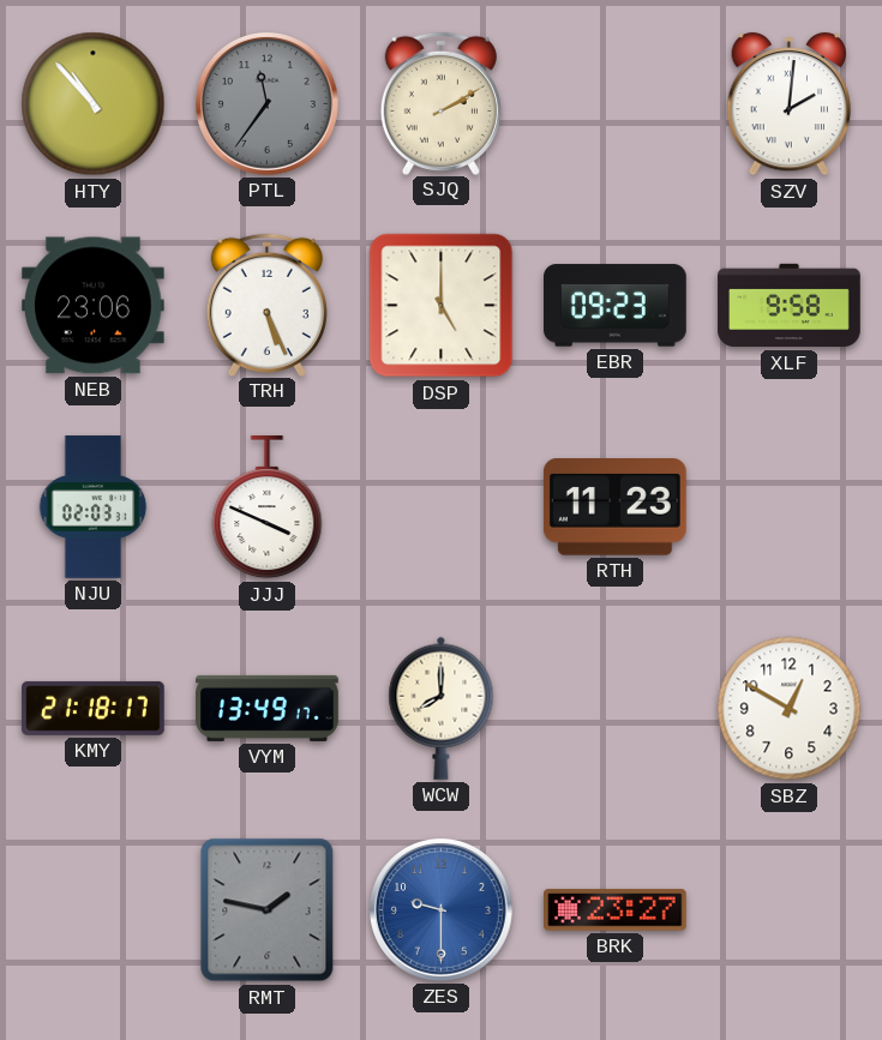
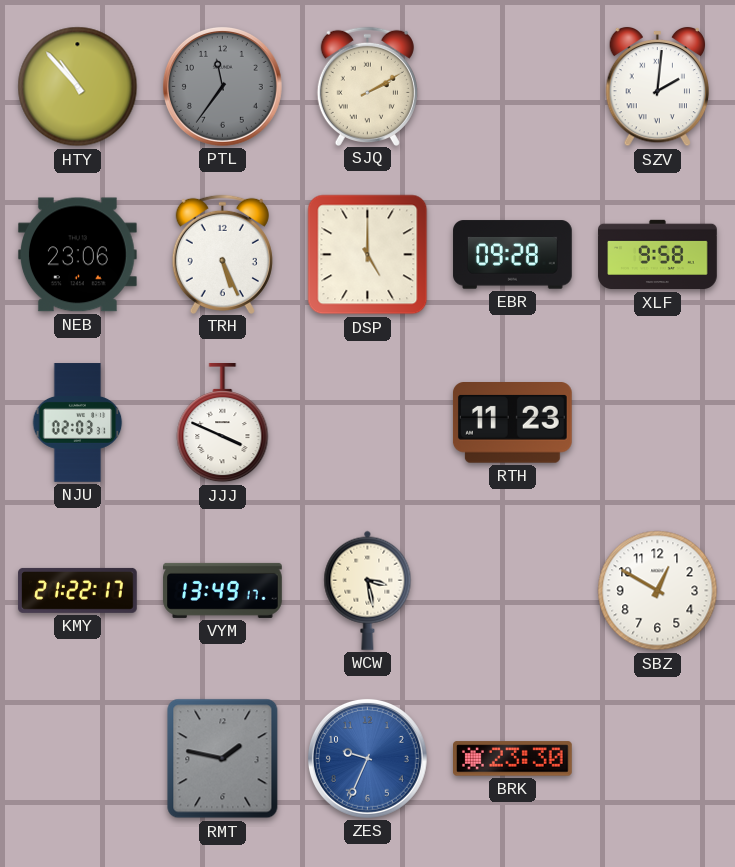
EBR: 09:23 -> 09:28
KMY: 21:18 -> 21:22
WCW: 8:00 -> 3:28
ZES: 9:30 -> 9:34
BRK: 23:27 -> 23:30
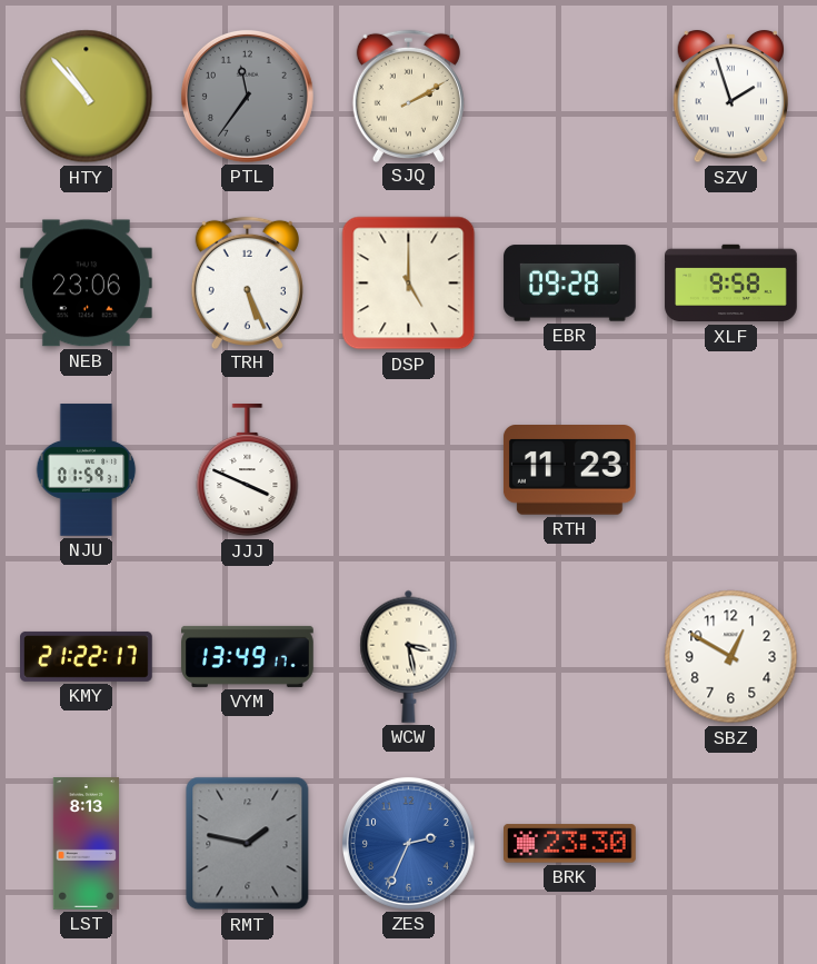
SZV: 2:01 -> 1:57
NJU: 02:03 -> 01:59
LST: none -> 8:13
ZES: 9:34 -> 2:34
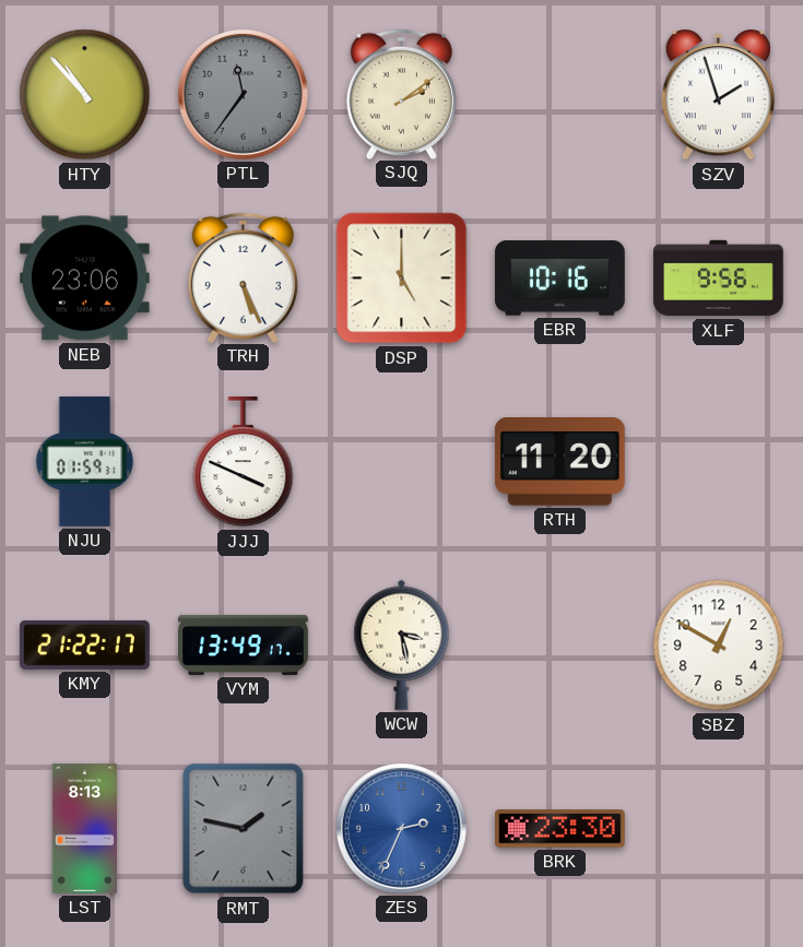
SJQ: 2:10 -> 2:09
EBR: 09:28 -> 10:16
XLF: 9:58 -> 9:56
RTH: 11:23 -> 11:20
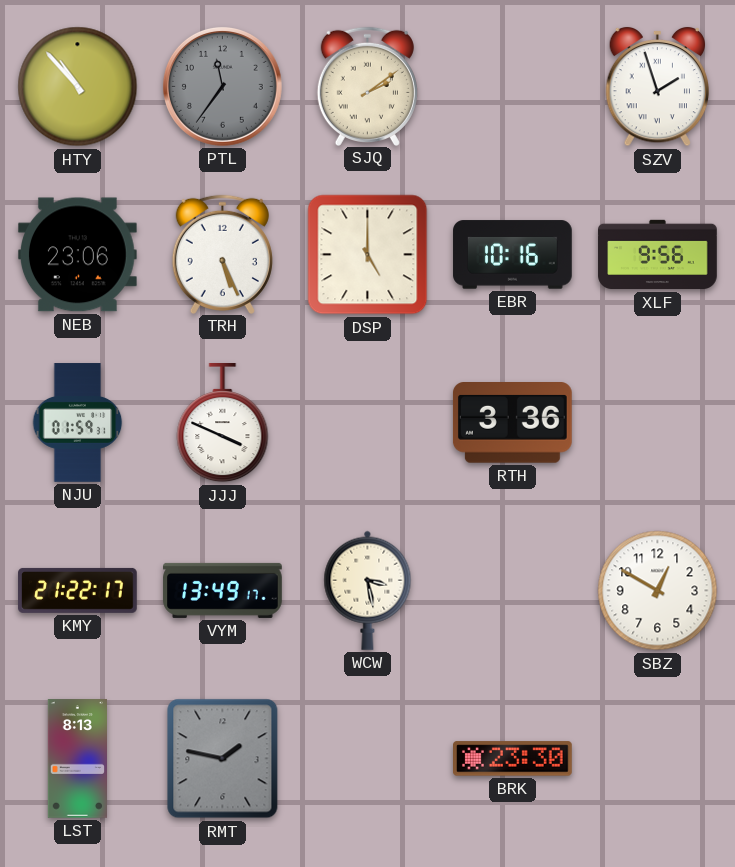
RTH: 11:20 -> 3:36
ZES: 2:34 -> none
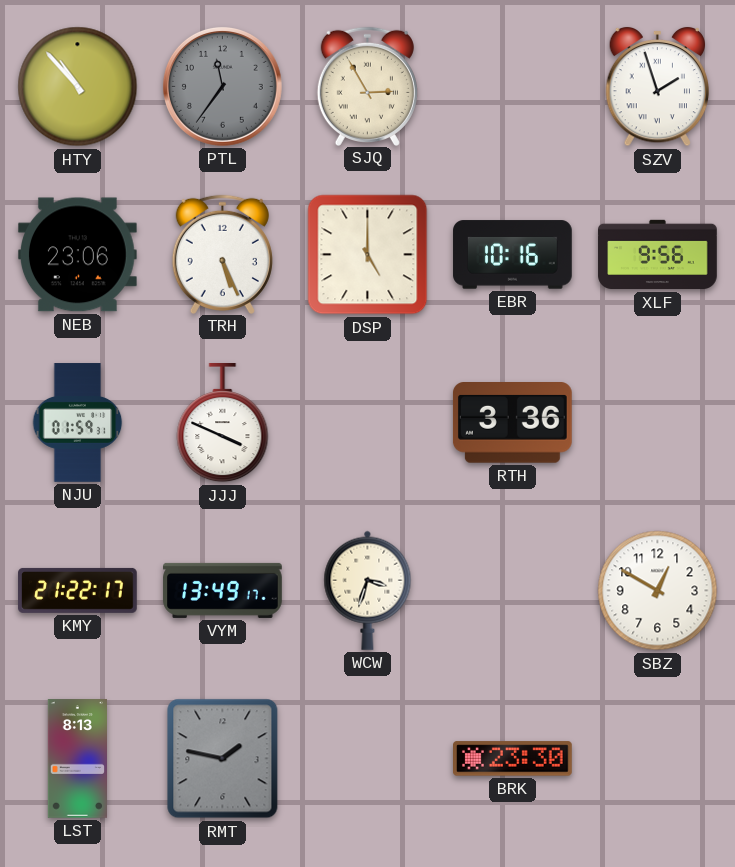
SJQ: 2:09 -> 2:55
WCW: 3:28 -> 3:33
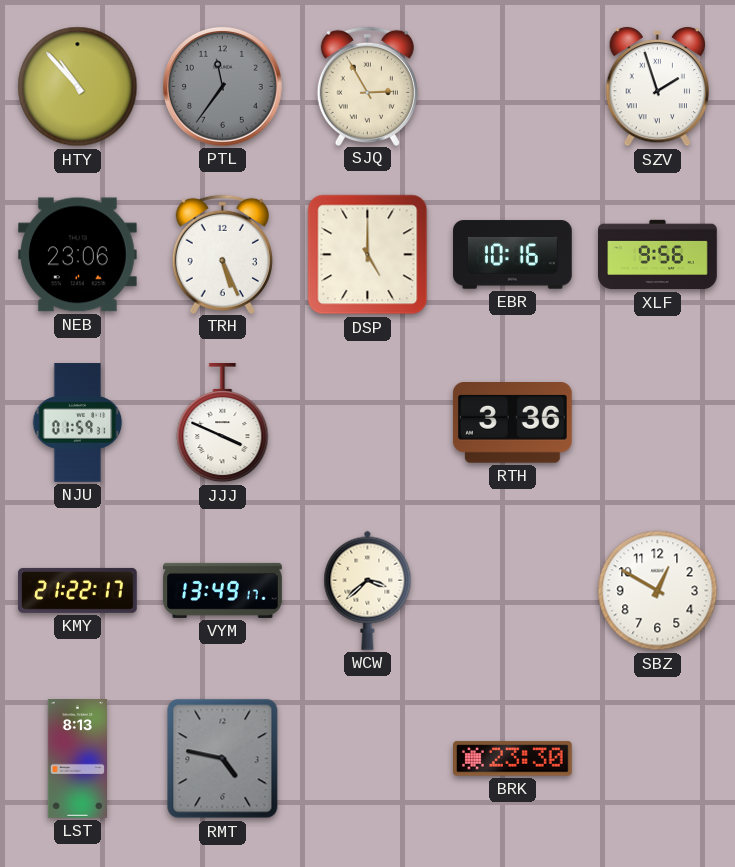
WCW: 3:33 -> 3:38
RMT: 1:47 -> 4:47
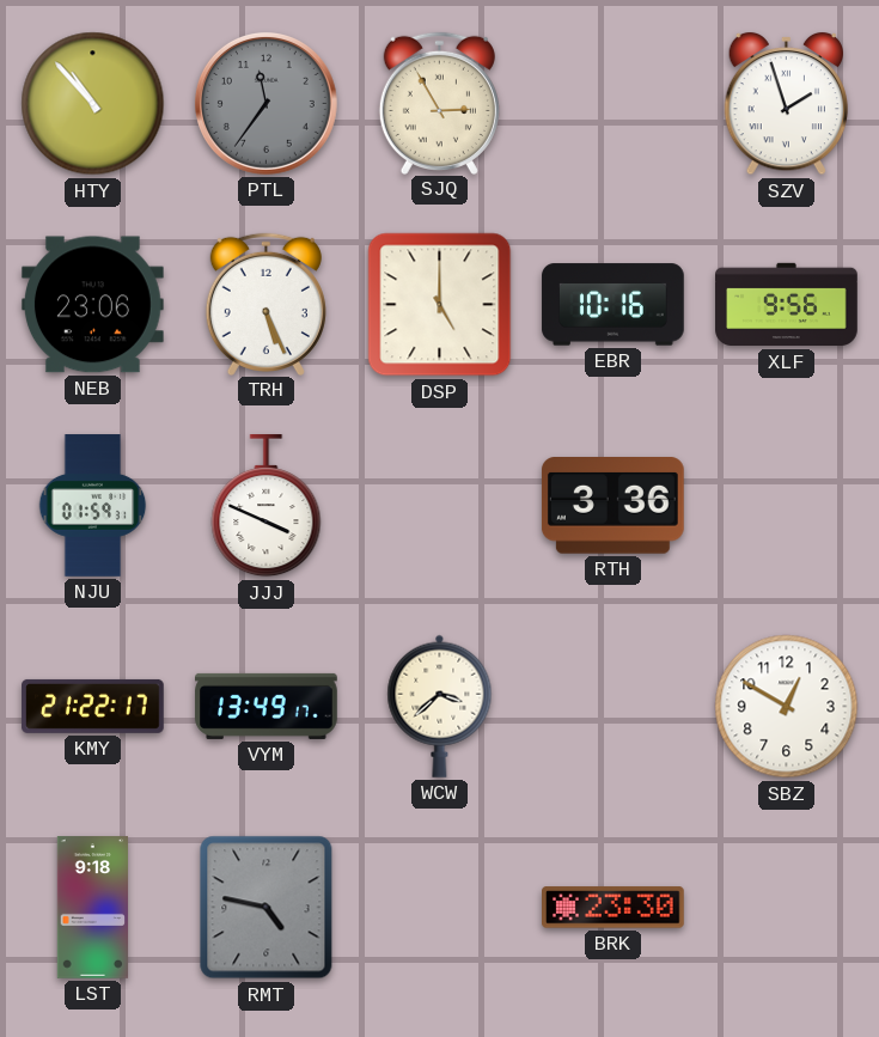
LST: 8:13 -> 9:18
